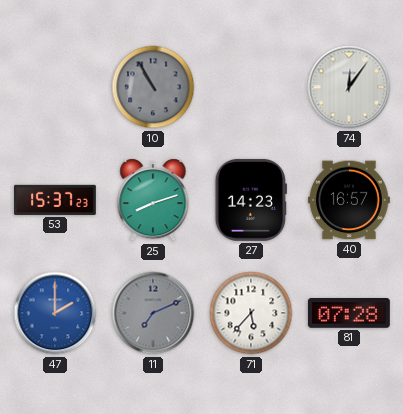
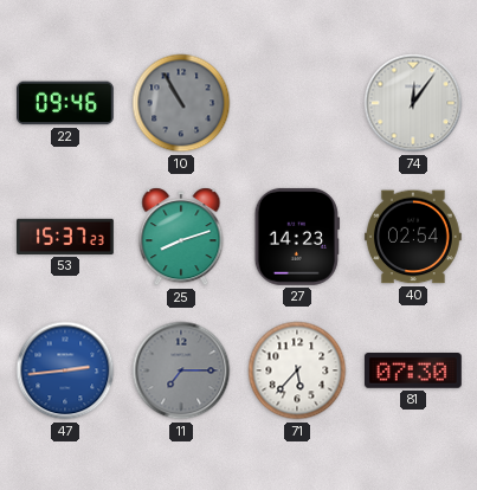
22: none -> 09:46
40: 16:57 -> 02:54
47: 2:00 -> 2:44
11: 7:11 -> 7:15
81: 07:28 -> 07:30
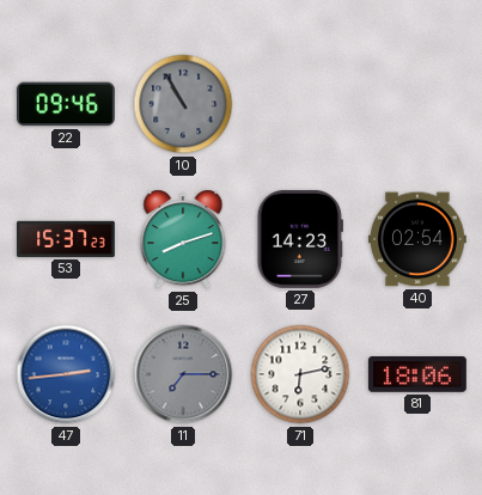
74: 12:06 -> none
71: 5:37 -> 6:13
81: 07:30 -> 18:06
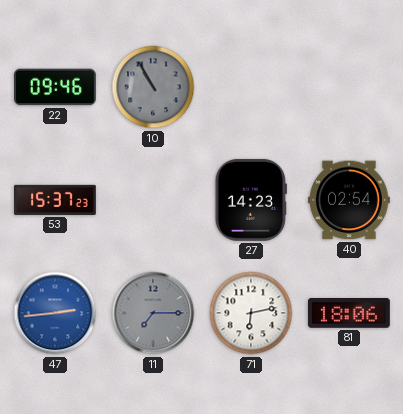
25: 8:12 -> none
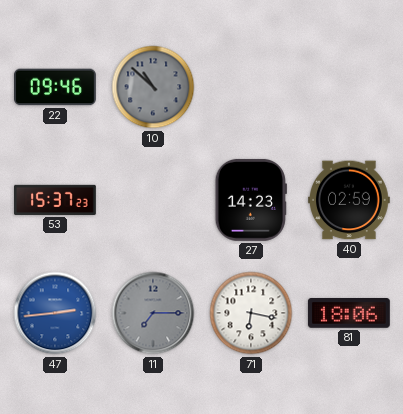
10: 10:55 -> 10:52
40: 02:54 -> 02:59
71: 6:13 -> 6:17
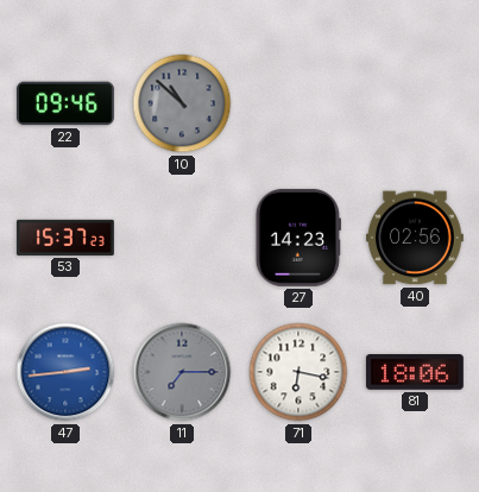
40: 02:59 -> 02:56
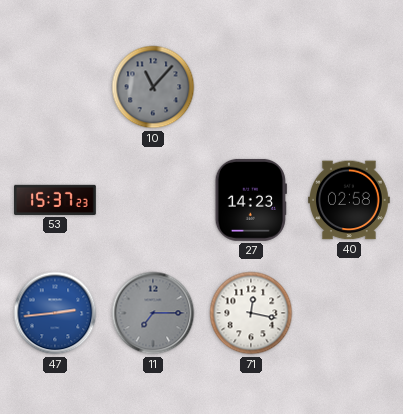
22: 09:46 -> none
10: 10:52 -> 11:07
40: 02:56 -> 02:58
71: 6:17 -> 12:17
81: 18:06 -> none
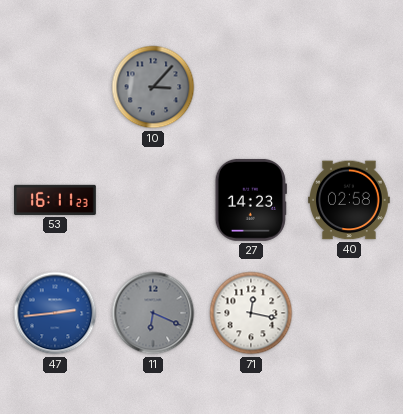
10: 11:07 -> 3:07
53: 15:37 -> 16:11
11: 7:15 -> 6:19
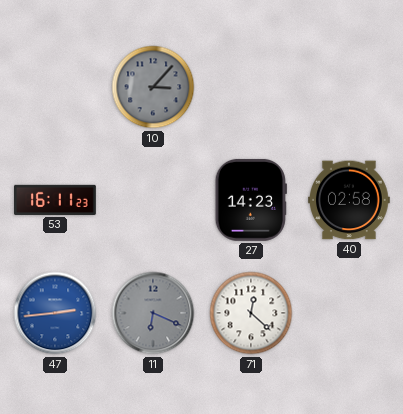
71: 12:17 -> 12:22
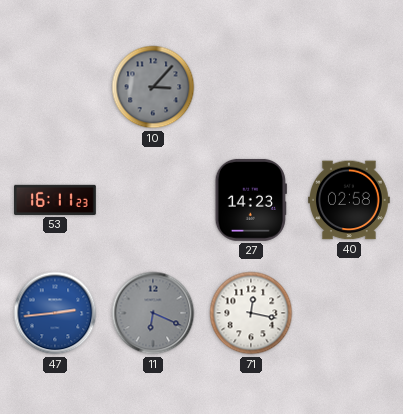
71: 12:22 -> 12:17
